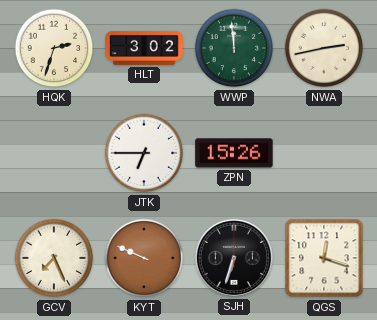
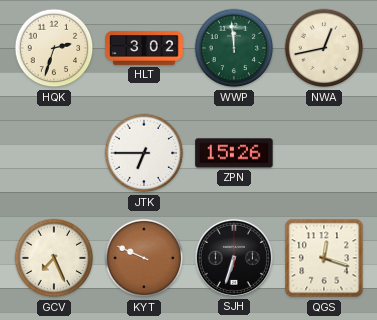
NWA: 2:43 -> 12:43
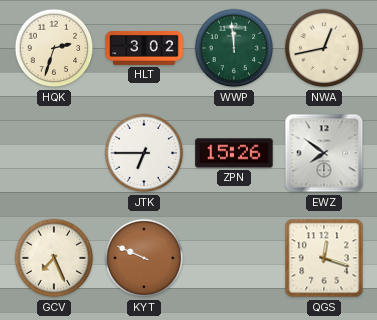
EWZ: none -> 7:51
SJH: 6:33 -> none
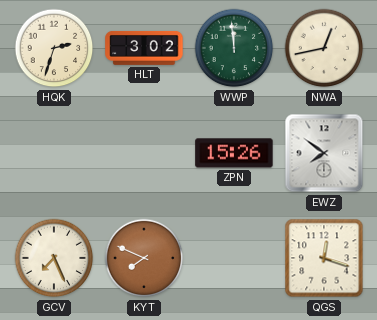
JTK: 6:45 -> none
KYT: 9:49 -> 7:49
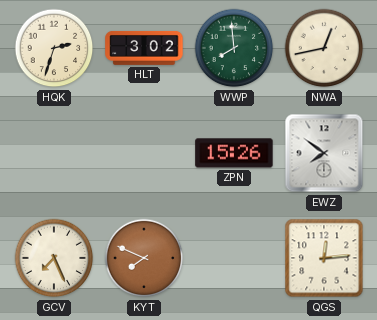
WWP: 11:59 -> 7:59
QGS: 12:18 -> 12:14
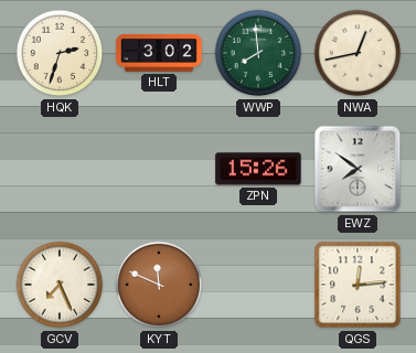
KYT: 7:49 -> 11:49
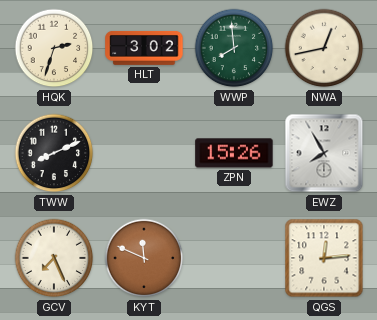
TWW: none -> 8:11
EWZ: 7:51 -> 7:55
